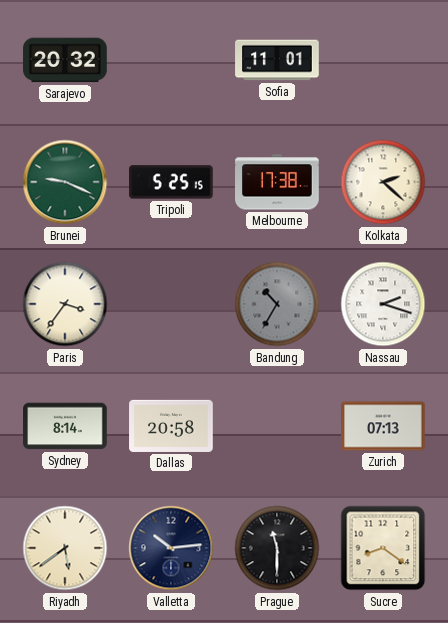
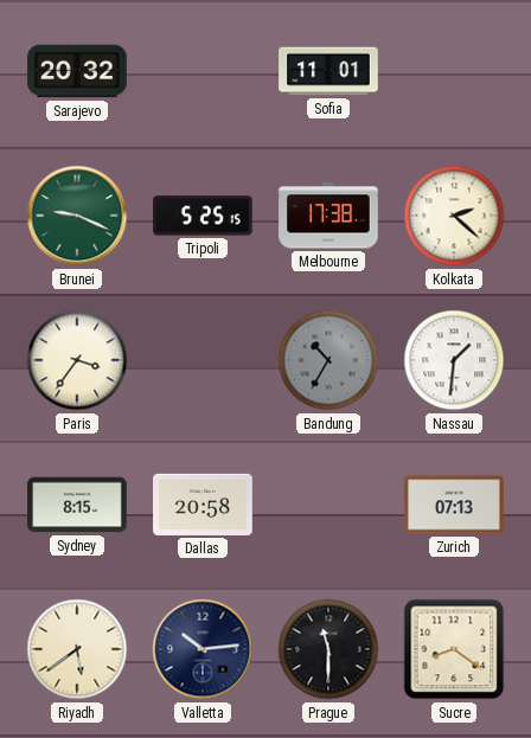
Nassau: 2:18 -> 1:31
Sydney: 8:14 -> 8:15
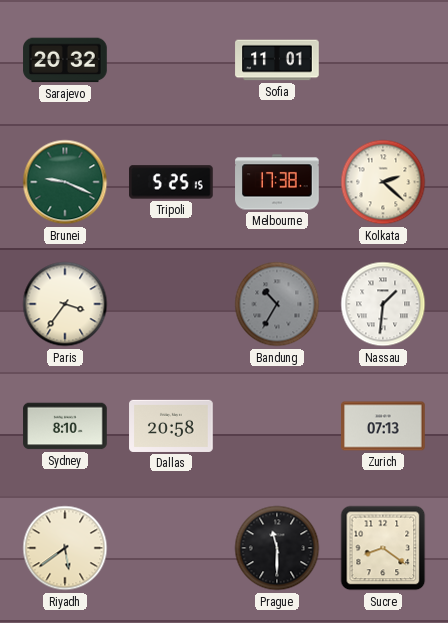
Sydney: 8:15 -> 8:10
Valletta: 10:14 -> none
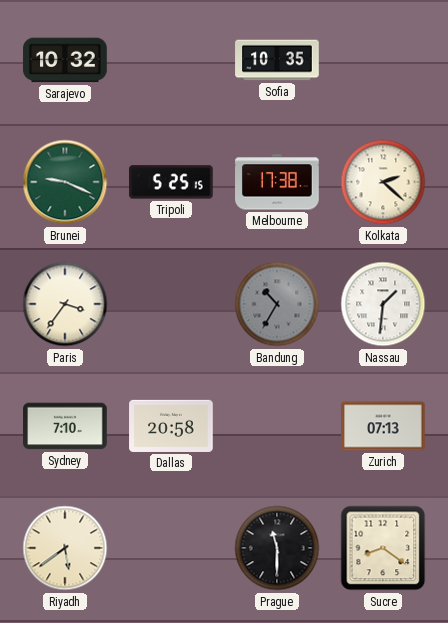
Sarajevo: 20:32 -> 10:32
Sofia: 11:01 -> 10:35
Sydney: 8:10 -> 7:10
